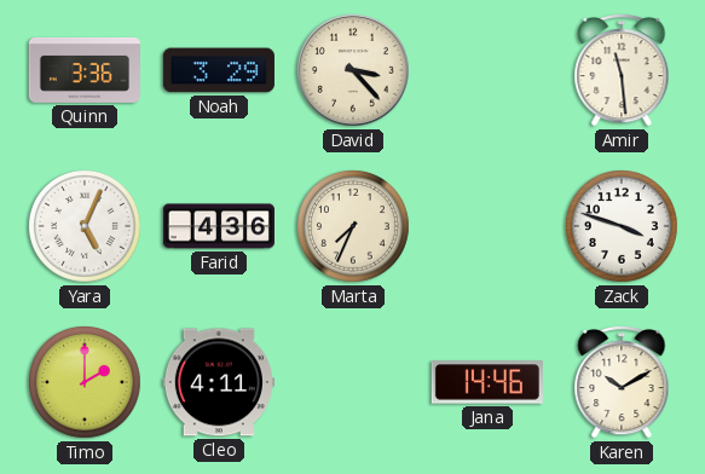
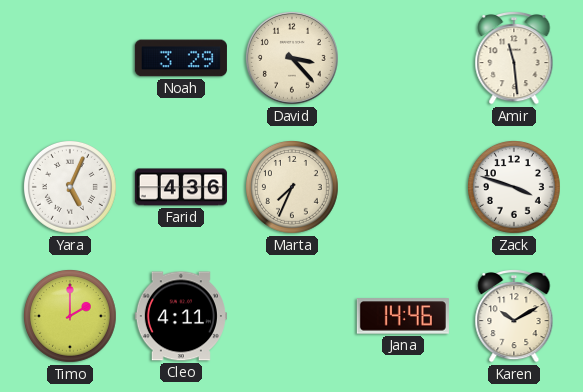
Quinn: 3:36 -> none
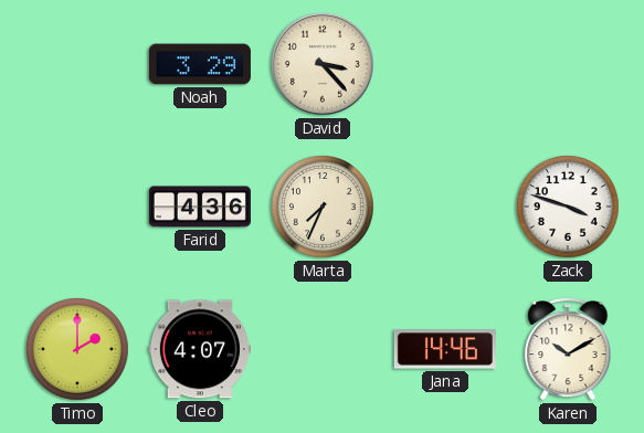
Amir: 11:29 -> none
Yara: 5:04 -> none
Cleo: 4:11 -> 4:07
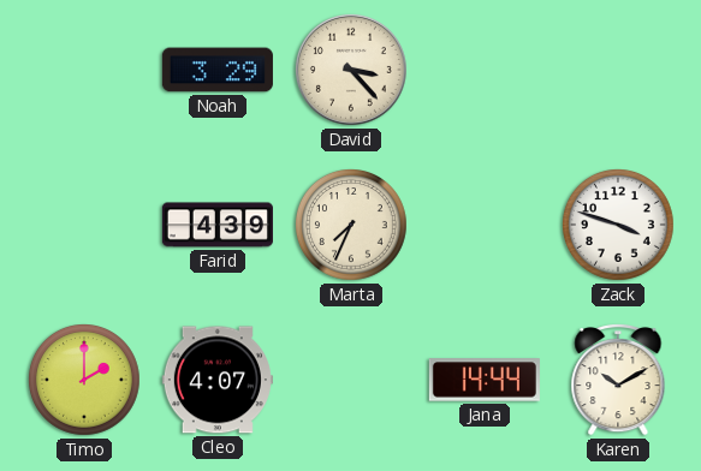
Farid: 4:36 -> 4:39
Jana: 14:46 -> 14:44
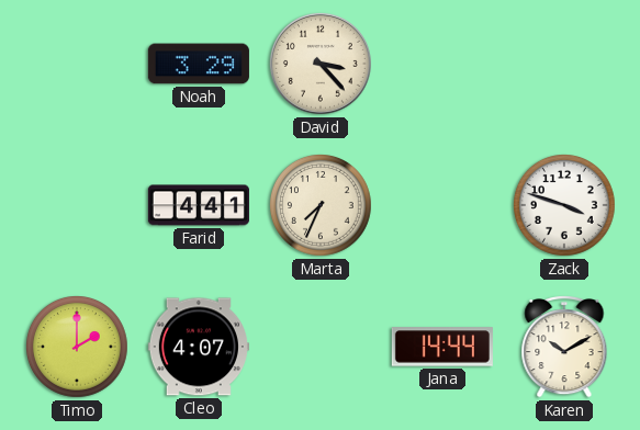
Farid: 4:39 -> 4:41
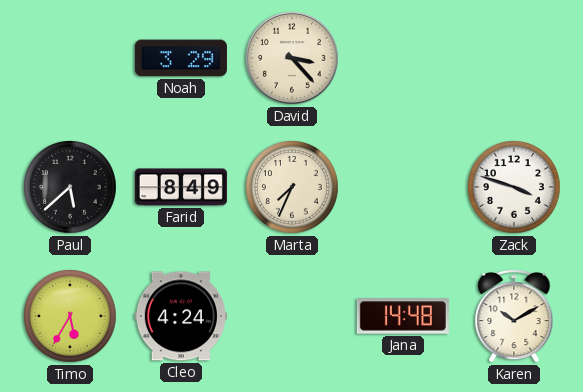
Paul: none -> 5:38
Farid: 4:41 -> 8:49
Timo: 2:00 -> 5:35
Cleo: 4:07 -> 4:24
Jana: 14:44 -> 14:48
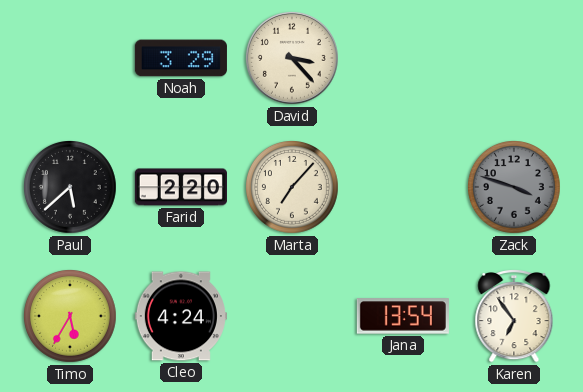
Farid: 8:49 -> 2:20
Marta: 7:34 -> 7:07
Zack dial: white -> grey
Jana: 14:48 -> 13:54
Karen: 10:10 -> 6:54
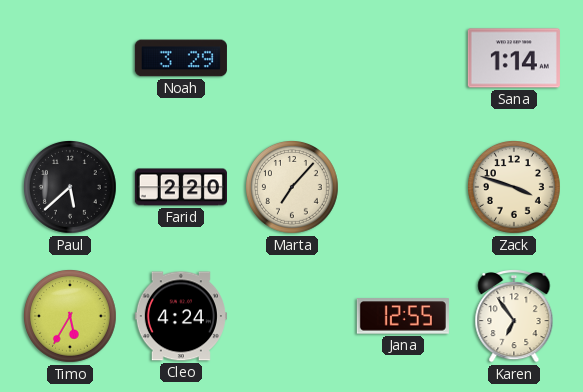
David: 3:23 -> none
Sana: none -> 1:14
Zack dial: grey -> cream
Jana: 13:54 -> 12:55
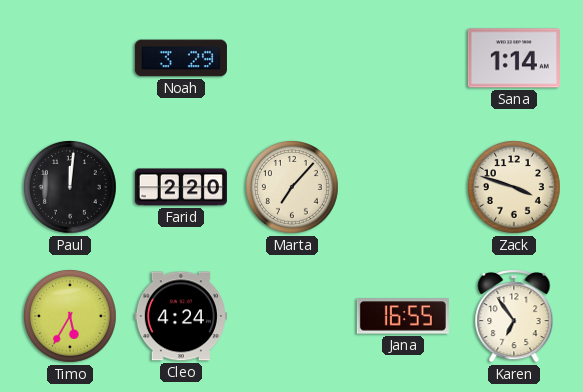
Paul: 5:38 -> 12:01
Jana: 12:55 -> 16:55
